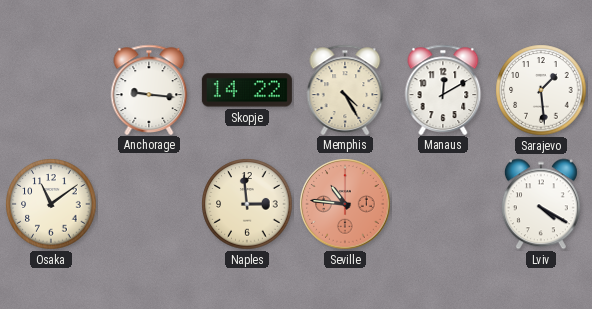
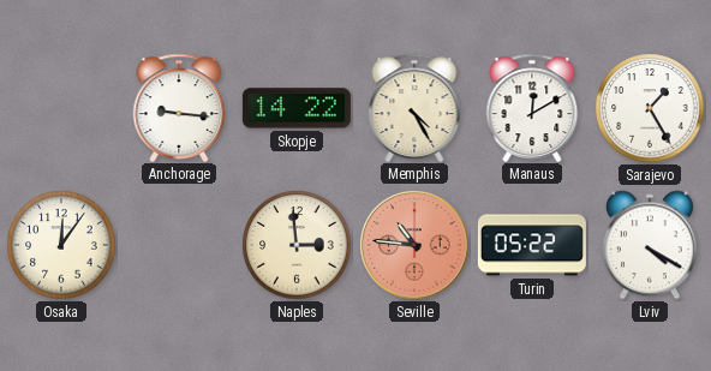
Sarajevo: 1:29 -> 1:25
Osaka: 11:09 -> 12:06
Turin: none -> 05:22
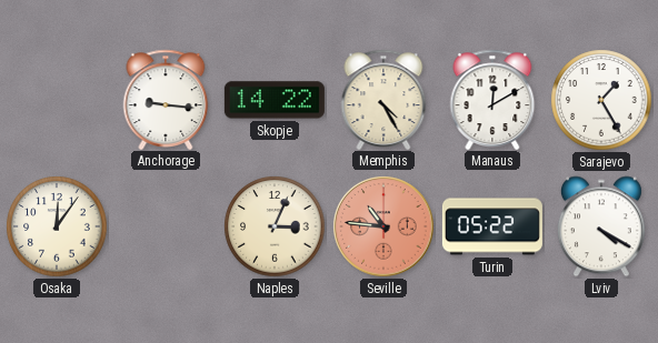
Naples: 2:59 -> 3:04
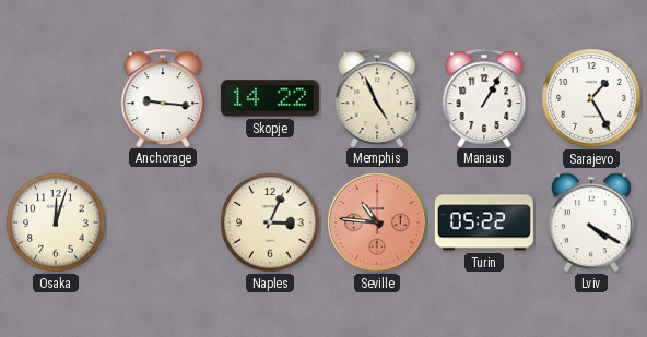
Memphis: 4:25 -> 4:56
Manaus: 12:10 -> 1:05
Osaka: 12:06 -> 12:03
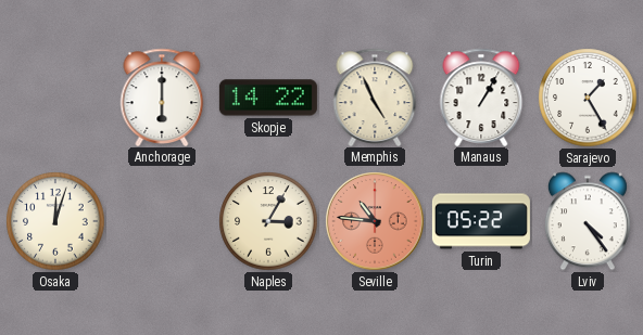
Anchorage: 9:16 -> 6:00
Naples: 3:04 -> 3:05
Lviv: 4:20 -> 4:24
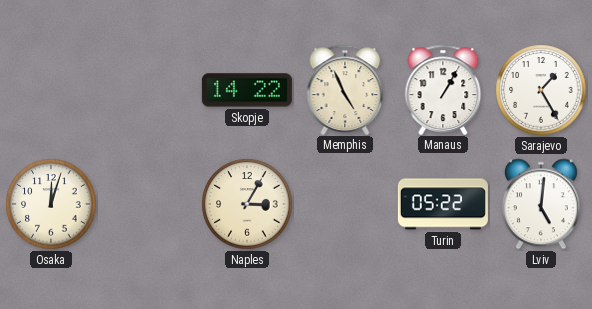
Anchorage: 6:00 -> none
Seville: 10:46 -> none
Lviv: 4:24 -> 5:01
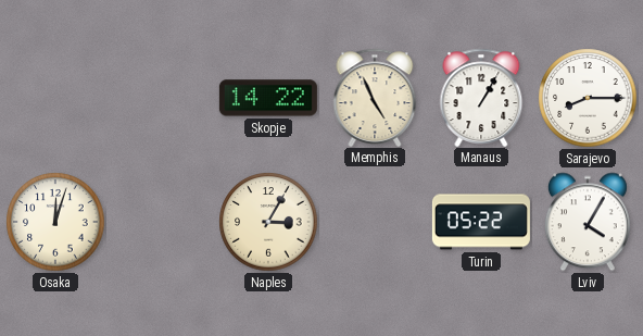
Sarajevo: 1:25 -> 8:15
Lviv: 5:01 -> 4:05
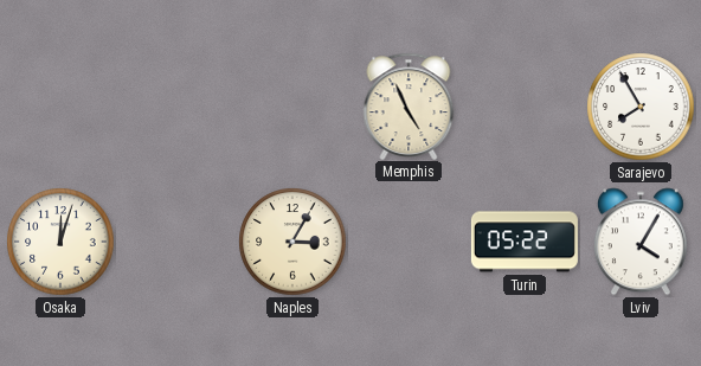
Skopje: 14:22 -> none
Manaus: 1:05 -> none
Sarajevo: 8:15 -> 7:55
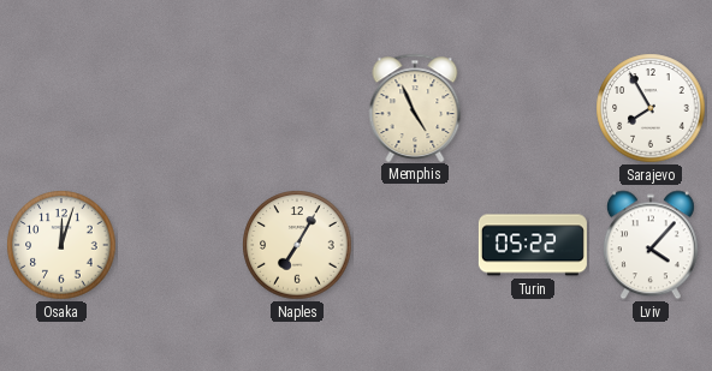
Naples: 3:05 -> 7:05
Lviv: 4:05 -> 4:07
